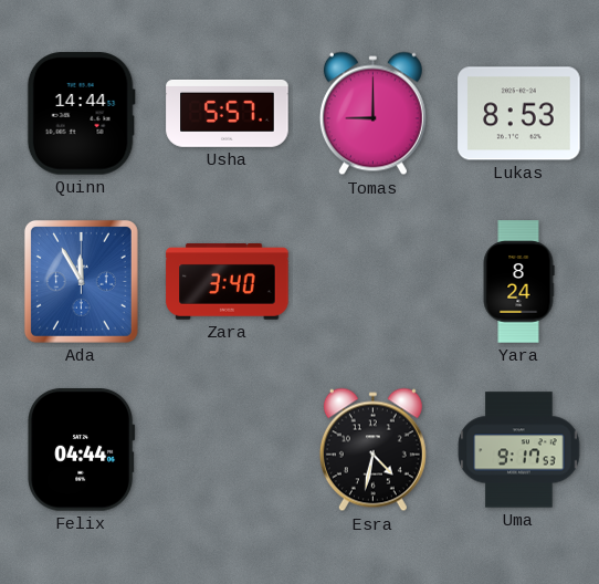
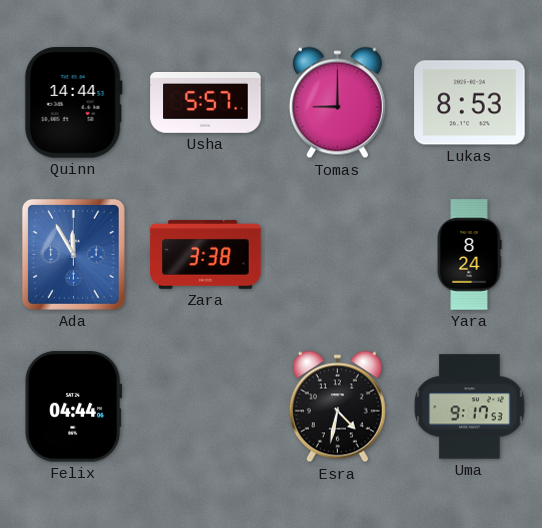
Zara: 3:40 -> 3:38
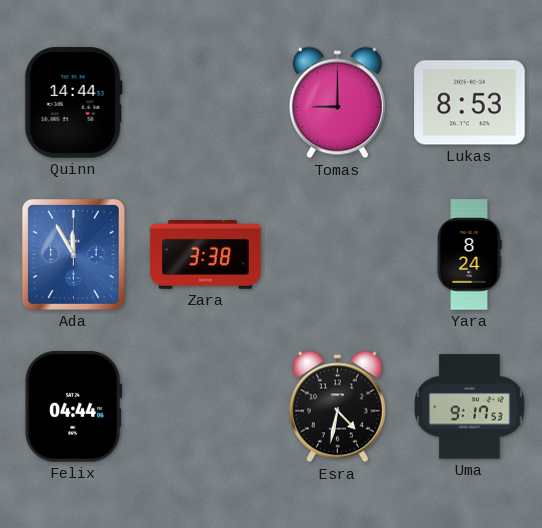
Usha: 5:57 -> none
